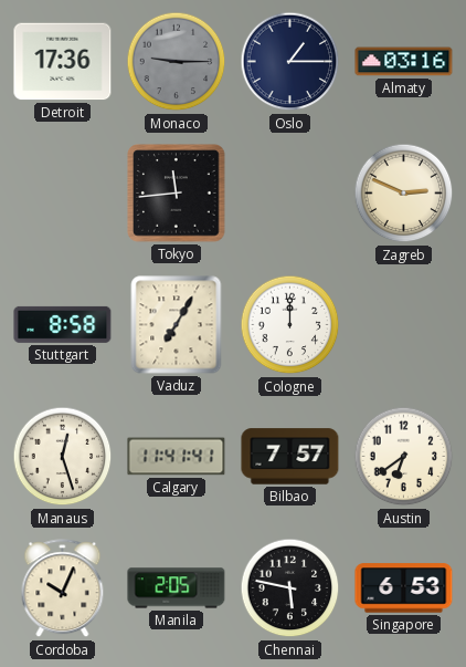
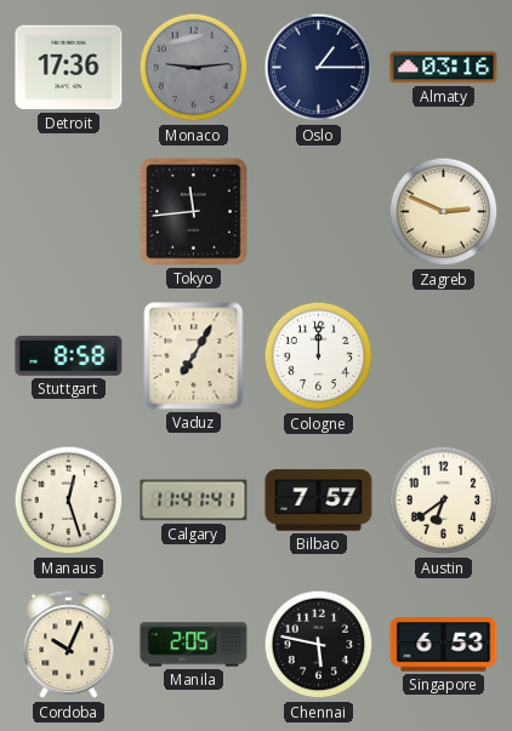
Monaco: 9:15 -> 9:14
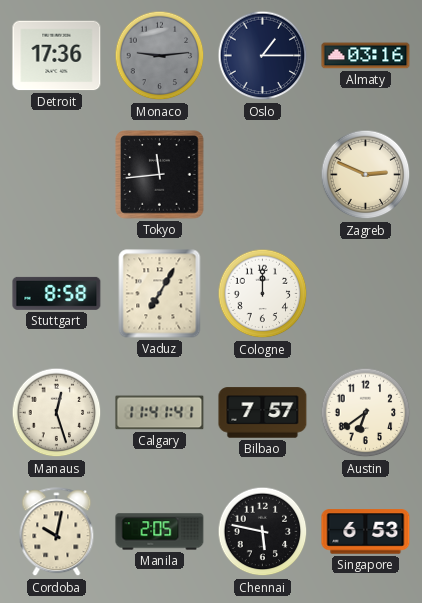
Cordoba: 10:04 -> 10:02
